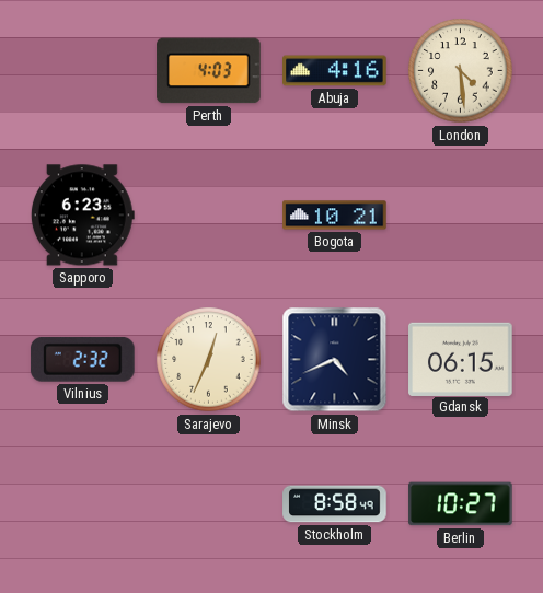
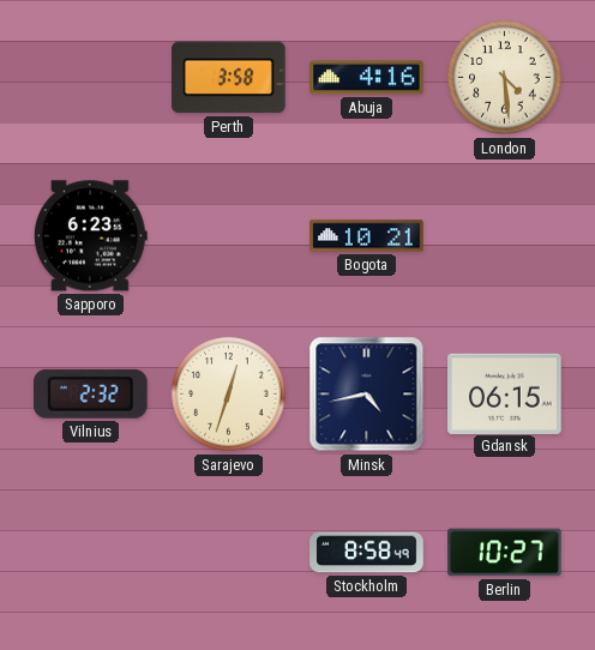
Perth: 4:03 -> 3:58
Sarajevo: 12:34 -> 12:33
Minsk: 4:41 -> 4:43
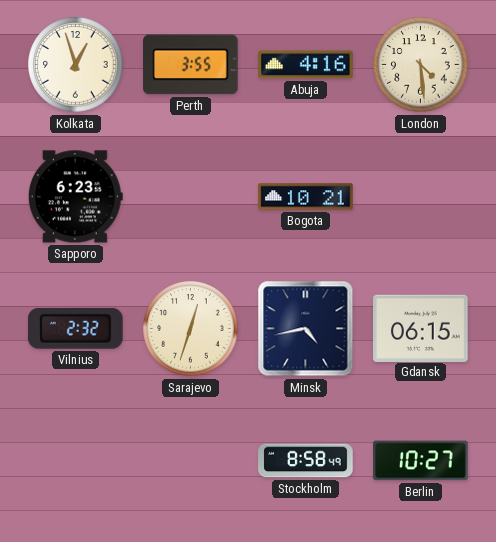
Kolkata: none -> 12:57
Perth: 3:58 -> 3:55
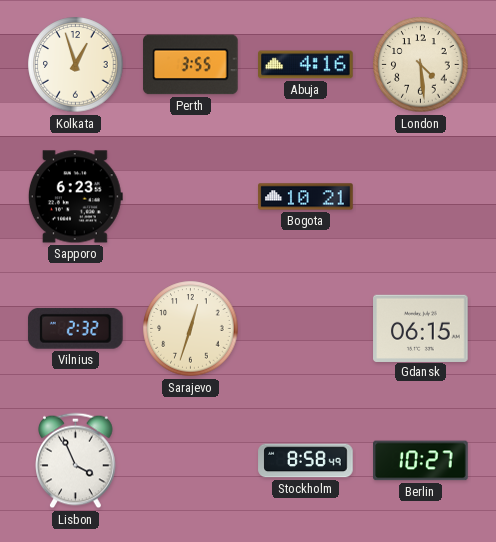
Minsk: 4:43 -> none
Lisbon: none -> 3:56
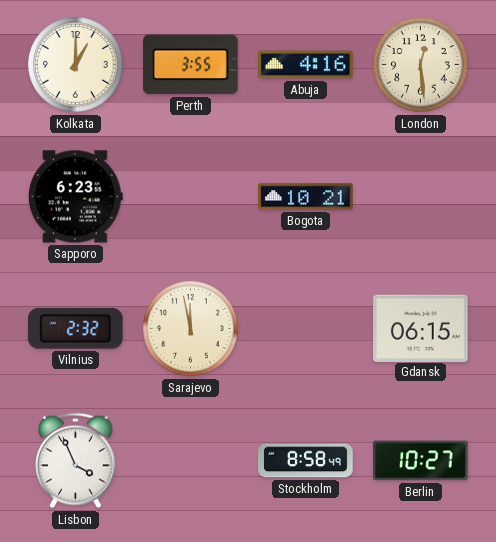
Kolkata: 12:57 -> 1:00
London: 4:29 -> 12:29
Sarajevo: 12:33 -> 11:58
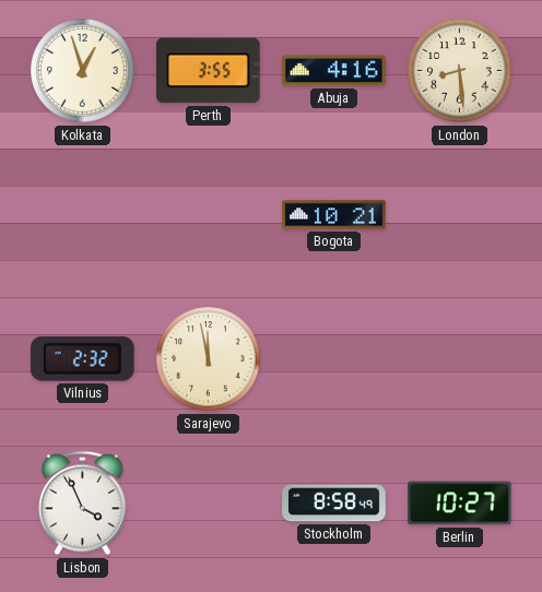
Kolkata: 1:00 -> 12:57
London: 12:29 -> 8:29
Sapporo: 6:23 -> none
Gdansk: 06:15 -> none
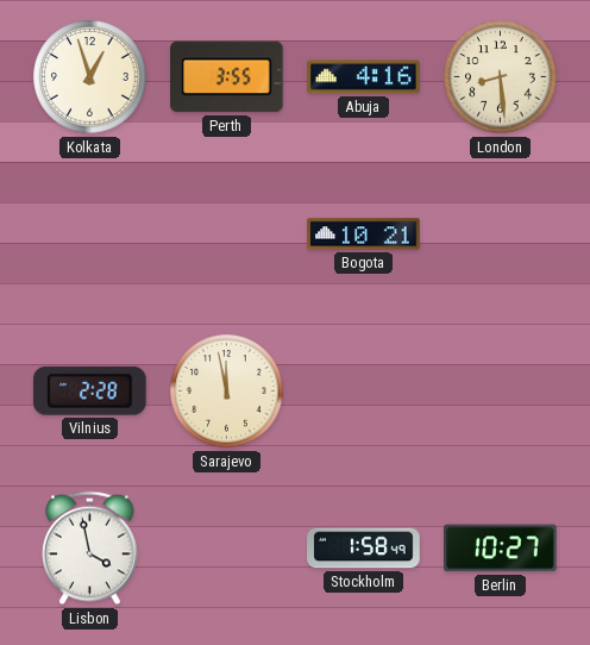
Vilnius: 2:32 -> 2:28
Lisbon: 3:56 -> 3:58
Stockholm: 8:58 -> 1:58
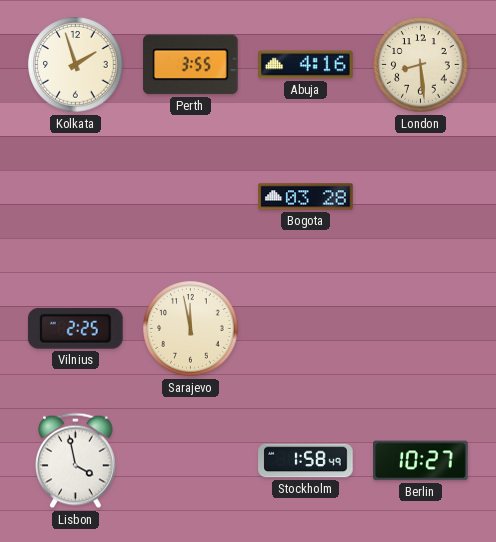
Kolkata: 12:57 -> 1:57
Bogota: 10:21 -> 03:28
Vilnius: 2:28 -> 2:25
